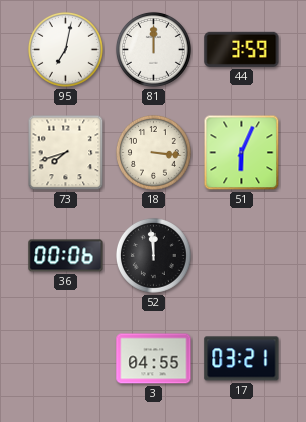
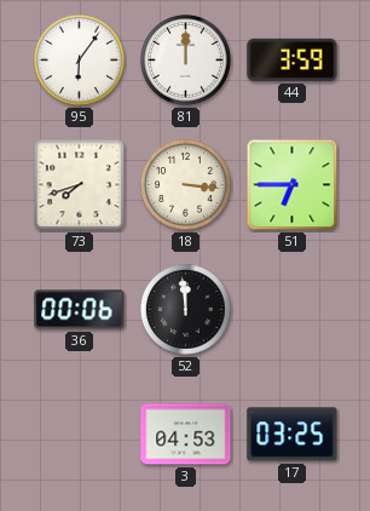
95: 7:02 -> 6:06
51: 6:04 -> 6:45
3: 04:55 -> 04:53
17: 03:21 -> 03:25
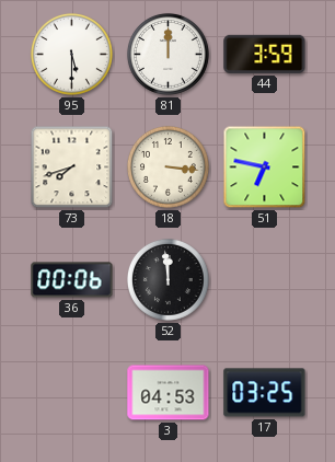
95: 6:06 -> 5:30
51: 6:45 -> 6:47
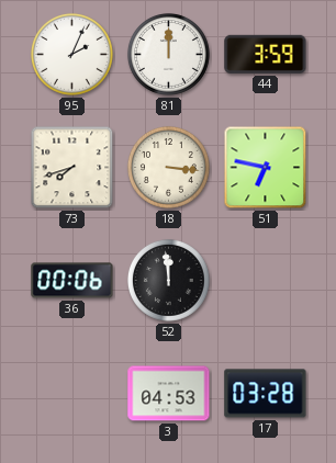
95: 5:30 -> 2:04
17: 03:25 -> 03:28
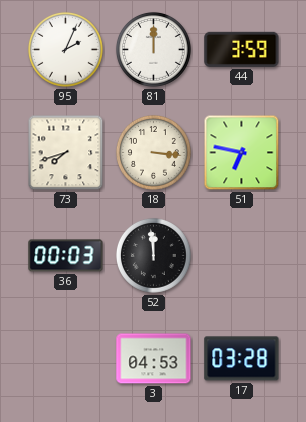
36: 00:06 -> 00:03
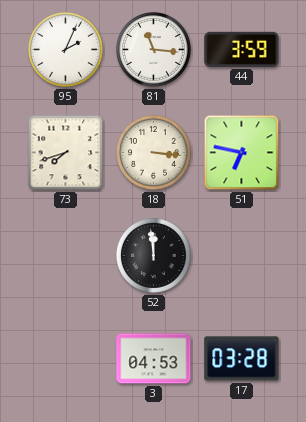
81: 12:00 -> 11:16
36: 00:03 -> none
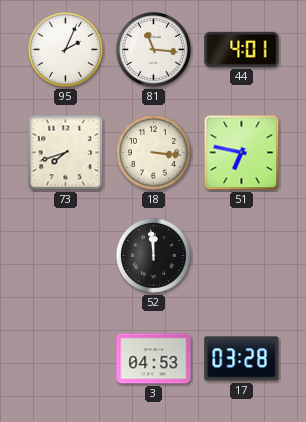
44: 3:59 -> 4:01
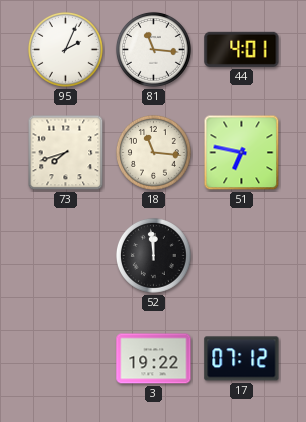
18: 3:16 -> 11:16
3: 04:53 -> 19:22
17: 03:28 -> 07:12
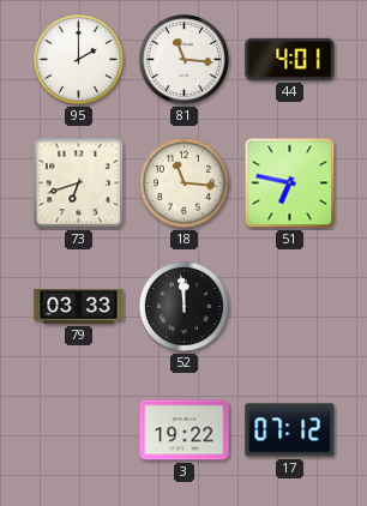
95: 2:04 -> 2:00
73: 7:42 -> 6:42
79: none -> 03:33
